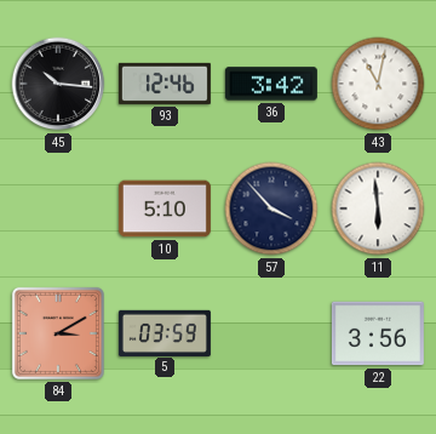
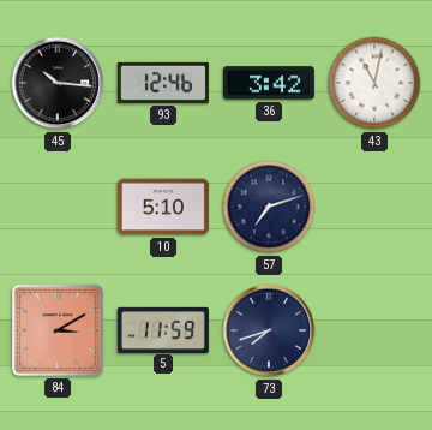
57: 3:53 -> 7:12
11: 5:59 -> none
5: 03:59 -> 11:59
73: none -> 7:42
22: 3:56 -> none
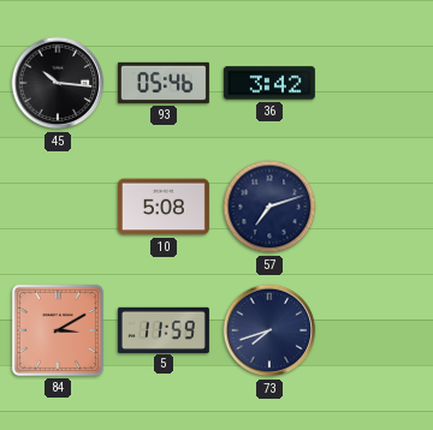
93: 12:46 -> 05:46
43: 11:02 -> none
10: 5:10 -> 5:08
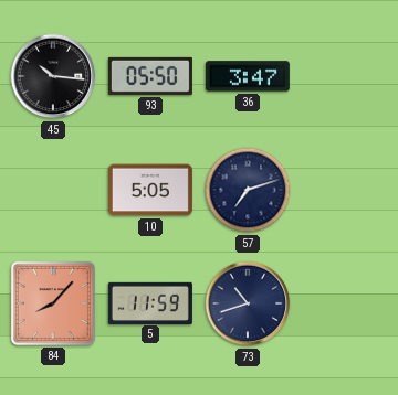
93: 05:46 -> 05:50
36: 3:42 -> 3:47
10: 5:08 -> 5:05
84: 3:10 -> 8:07
73: 7:42 -> 10:42
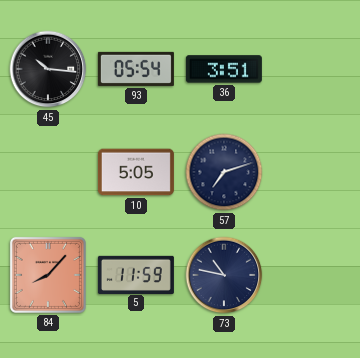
93: 05:50 -> 05:54
36: 3:47 -> 3:51
73: 10:42 -> 10:47
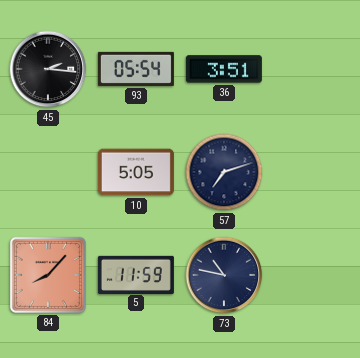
45: 10:16 -> 2:16
